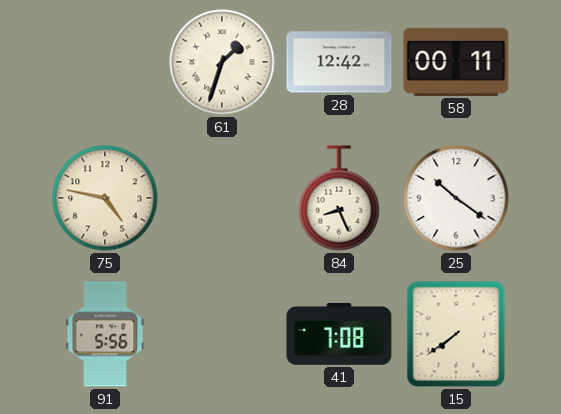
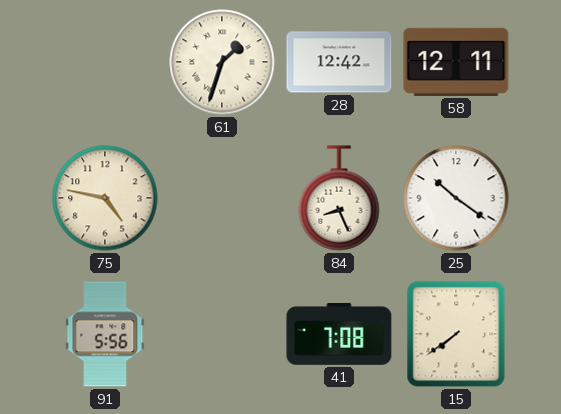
58: 00:11 -> 12:11
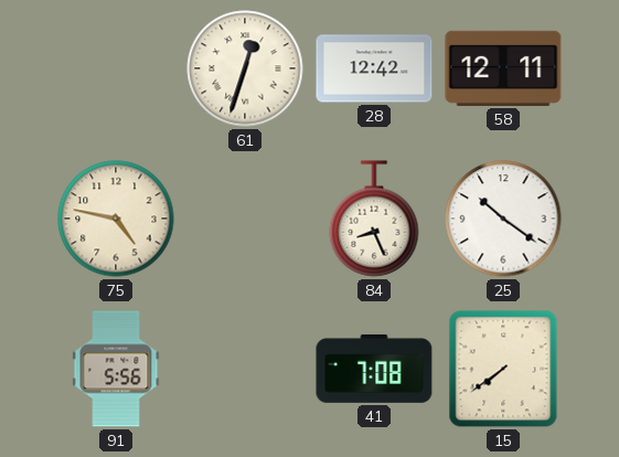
61: 1:33 -> 12:33
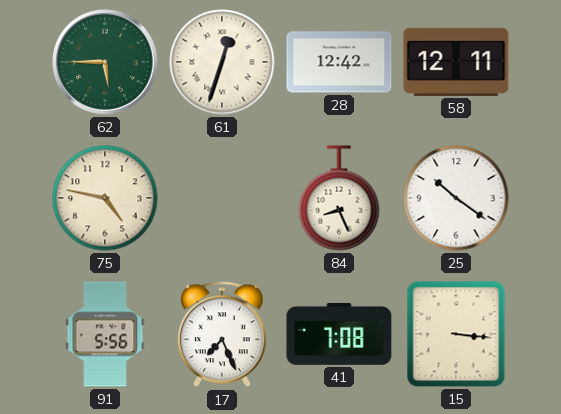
62: none -> 5:45
17: none -> 7:26
15: 7:39 -> 3:16
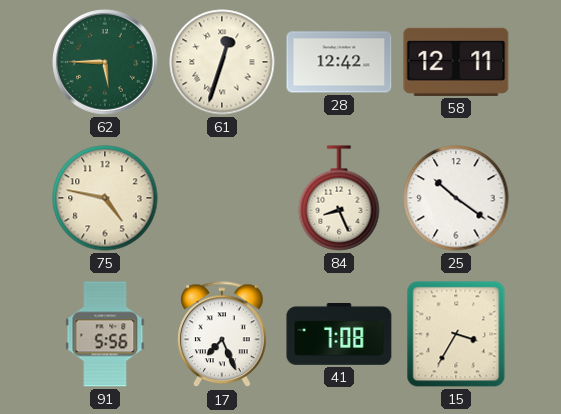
15: 3:16 -> 3:35
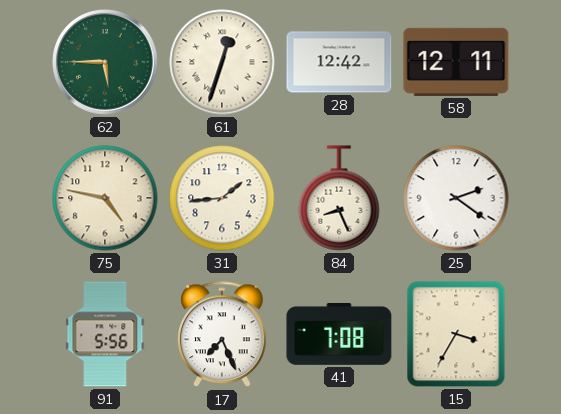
31: none -> 1:44
25: 10:21 -> 2:21
